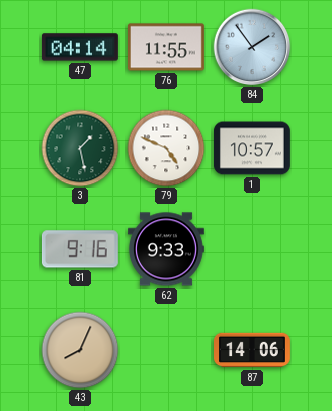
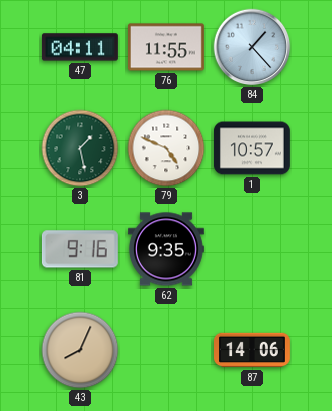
47: 04:14 -> 04:11
84: 1:54 -> 1:23
62: 9:33 -> 9:35
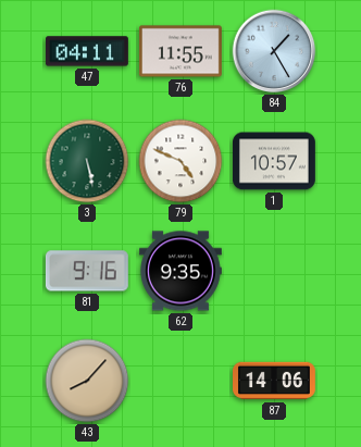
84: 1:23 -> 1:25
3: 1:28 -> 5:28
43: 8:04 -> 8:07
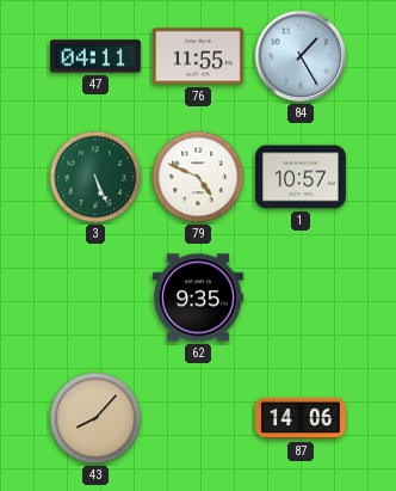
3: 5:28 -> 5:26
81: 9:16 -> none
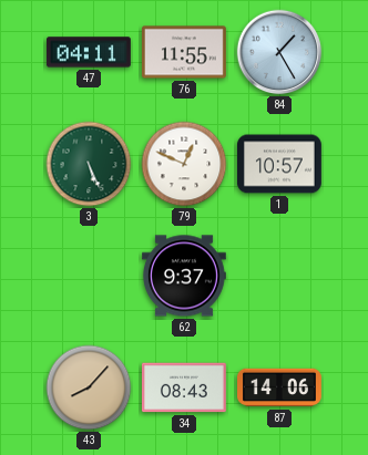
79: 4:49 -> 12:49
62: 9:35 -> 9:37
34: none -> 08:43
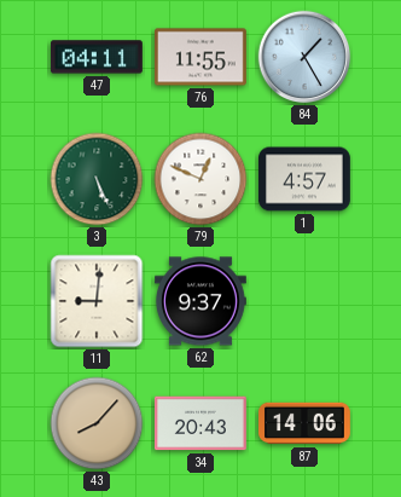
1: 10:57 -> 4:57
11: none -> 9:01
34: 08:43 -> 20:43
